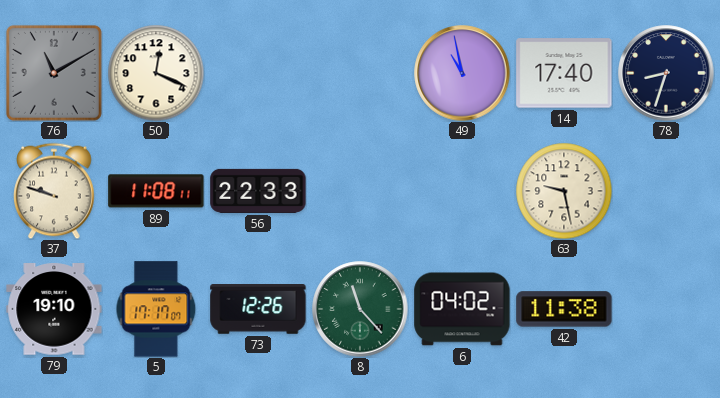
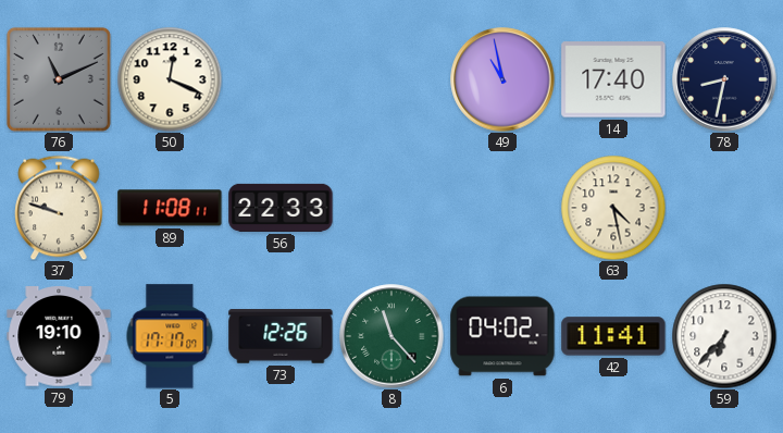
76: 11:10 -> 11:11
78: 8:33 -> 8:32
63: 9:28 -> 4:28
42: 11:38 -> 11:41
59: none -> 6:37
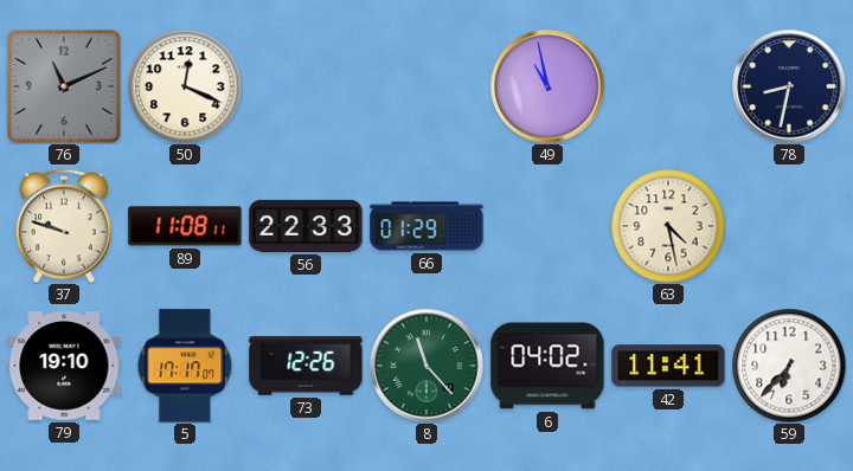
14: 17:40 -> none
66: none -> 01:29
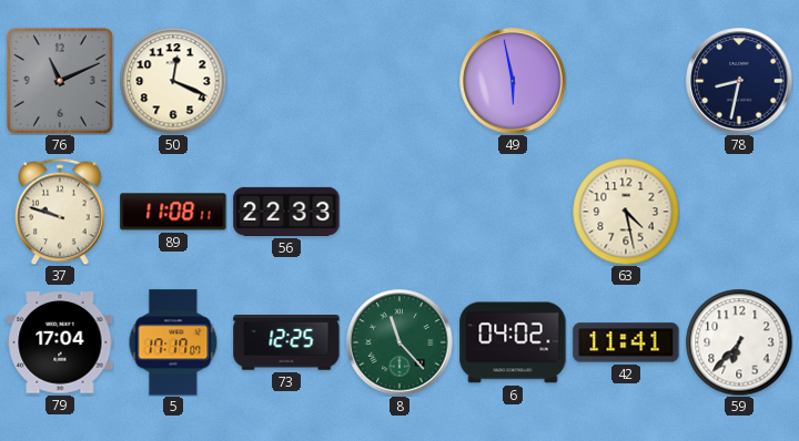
49: 10:58 -> 5:58
66: 01:29 -> none
79: 19:10 -> 17:04
73: 12:26 -> 12:25
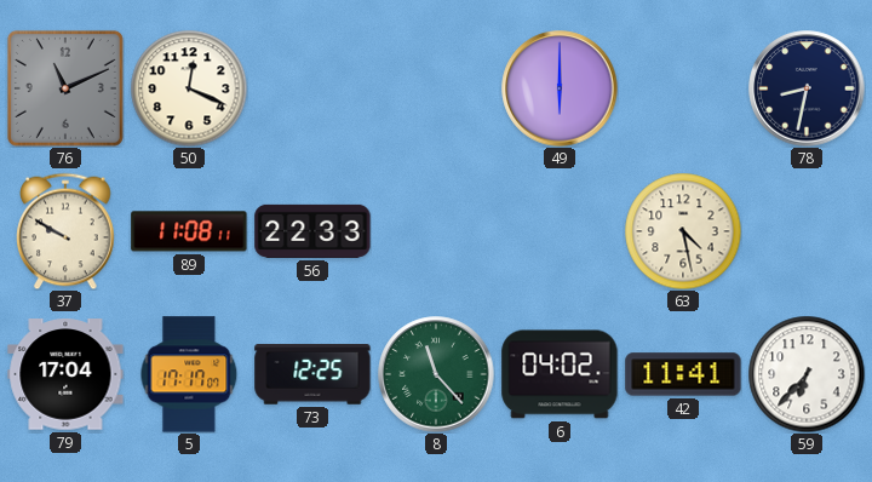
49: 5:58 -> 6:00
37: 9:48 -> 9:50
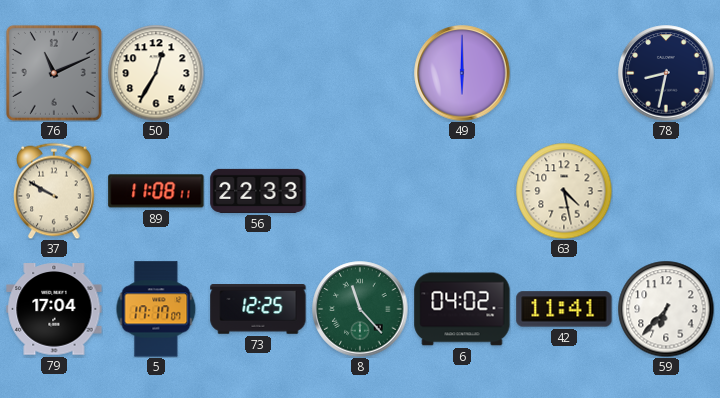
50: 12:19 -> 12:35
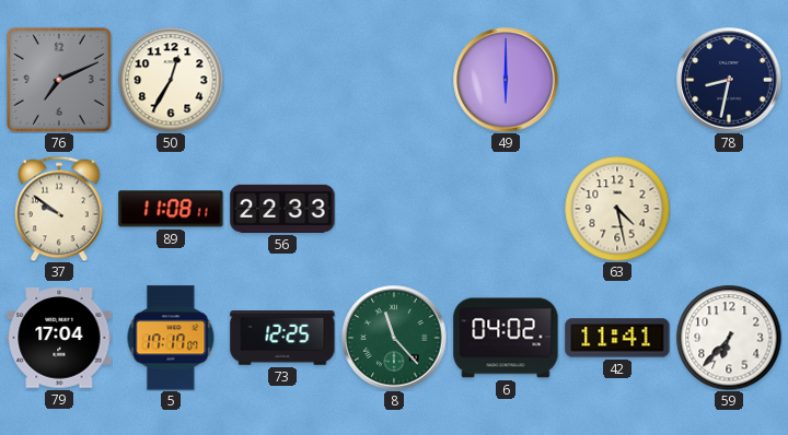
76: 11:11 -> 7:11
37: 9:50 -> 9:51
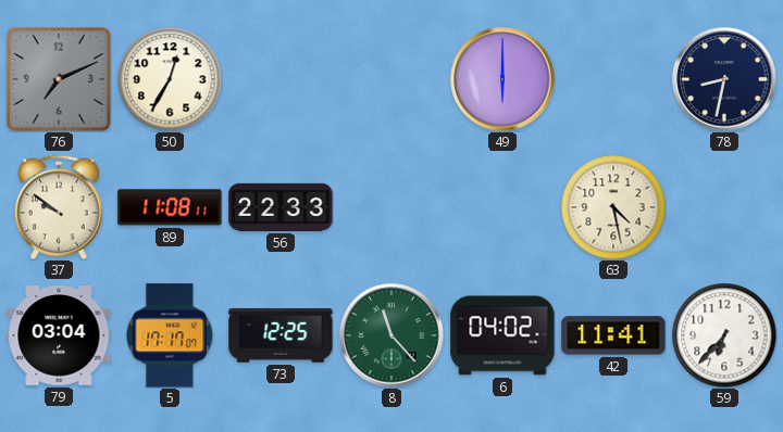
79: 17:04 -> 03:04
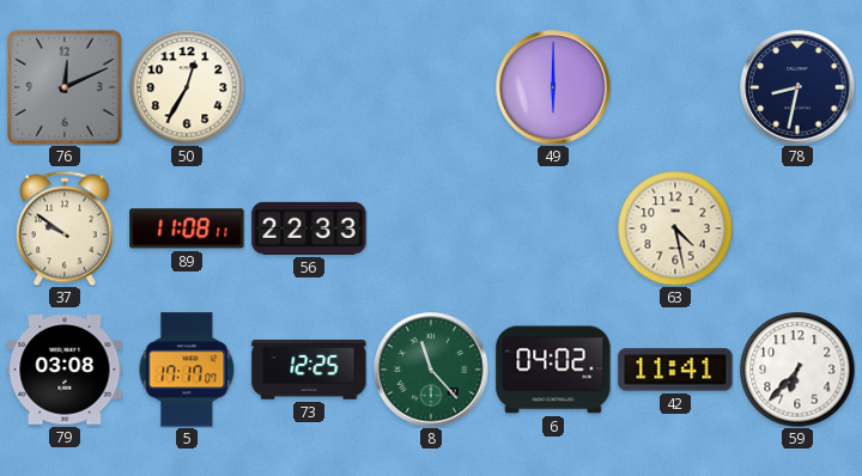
76: 7:11 -> 12:11
79: 03:04 -> 03:08
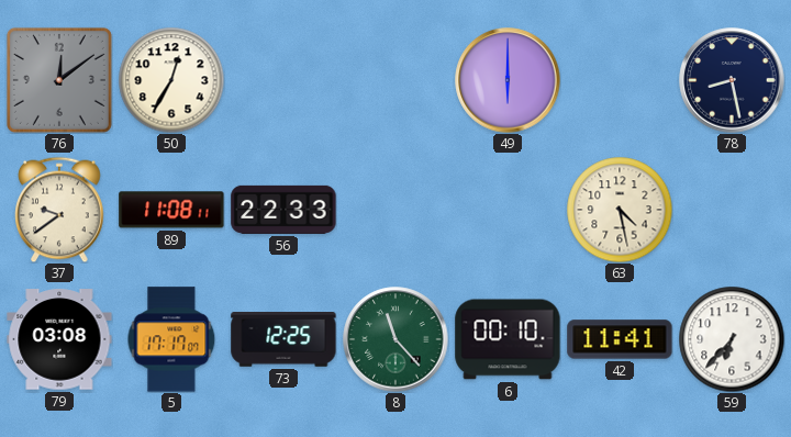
76: 12:11 -> 12:09
78: 8:32 -> 8:28
37: 9:51 -> 9:39
6: 04:02 -> 00:10
